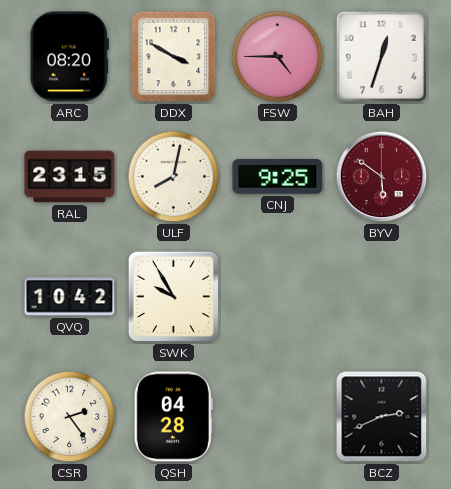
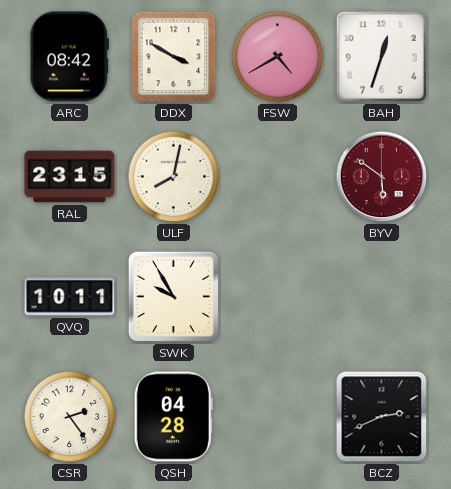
ARC: 08:20 -> 08:42
FSW: 4:45 -> 4:40
CNJ: 9:25 -> none
QVQ: 10:42 -> 10:11
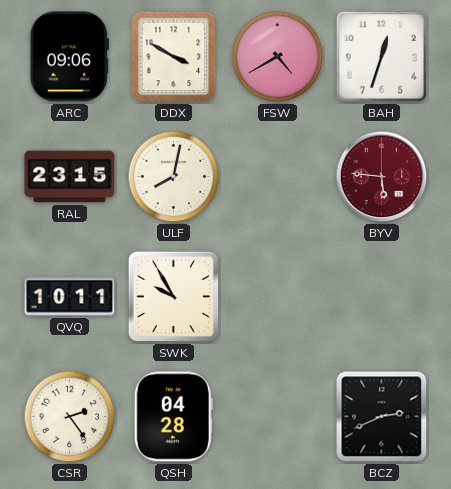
ARC: 08:42 -> 09:06
BYV: 5:51 -> 5:46
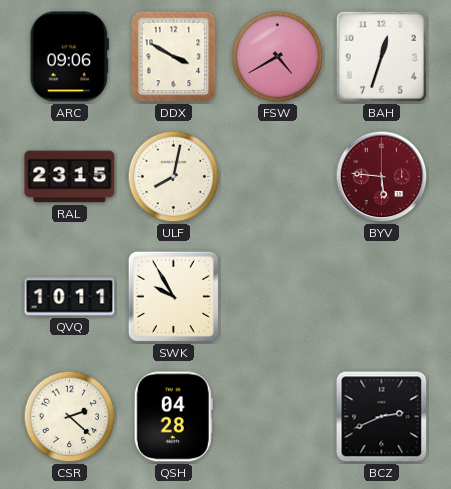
CSR: 2:24 -> 2:22
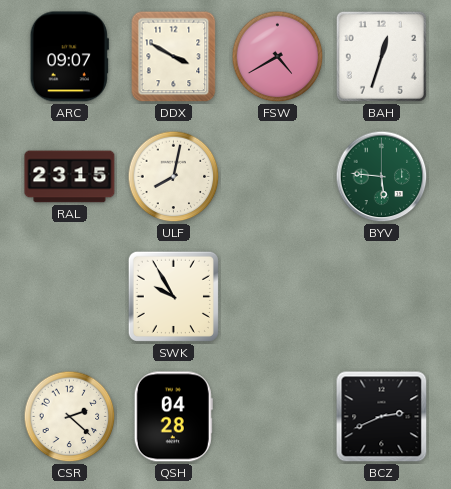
ARC: 09:06 -> 09:07
BYV dial: burgundy -> green
QVQ: 10:11 -> none
